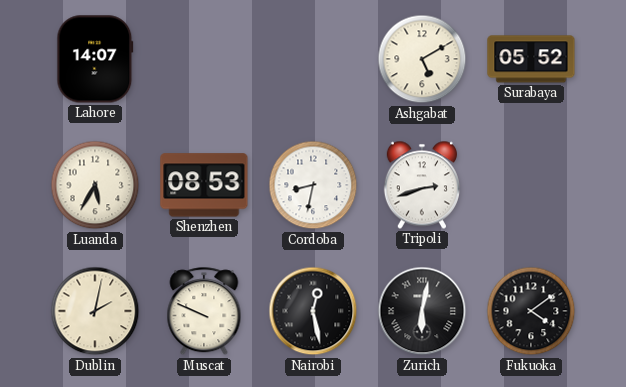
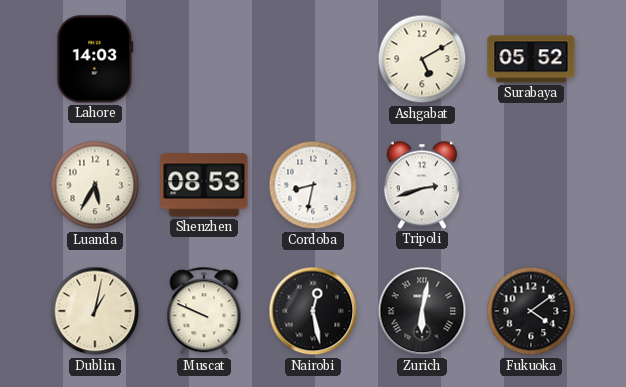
Lahore: 14:07 -> 14:03
Dublin: 2:02 -> 1:02
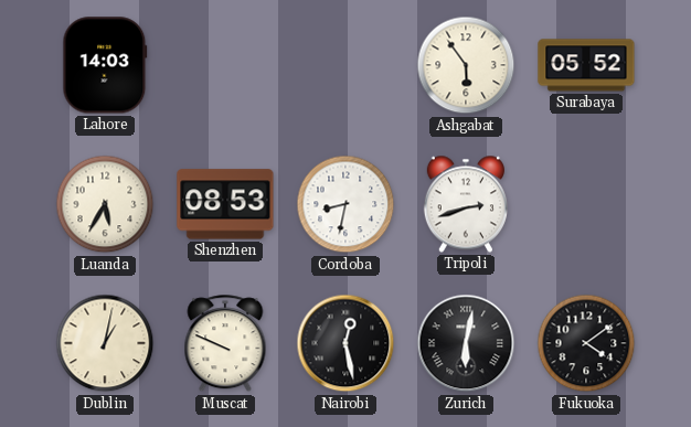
Ashgabat: 5:10 -> 5:54
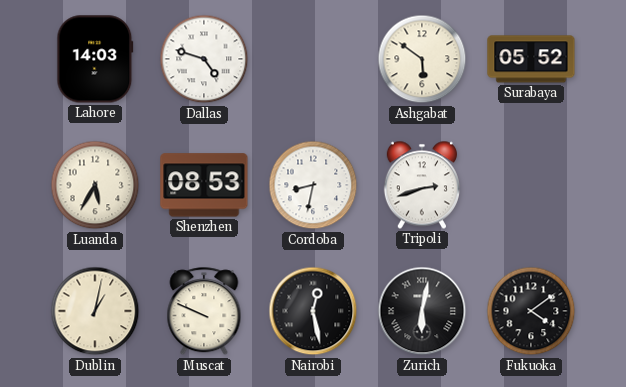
Dallas: none -> 4:48
Ashgabat: 5:54 -> 5:51
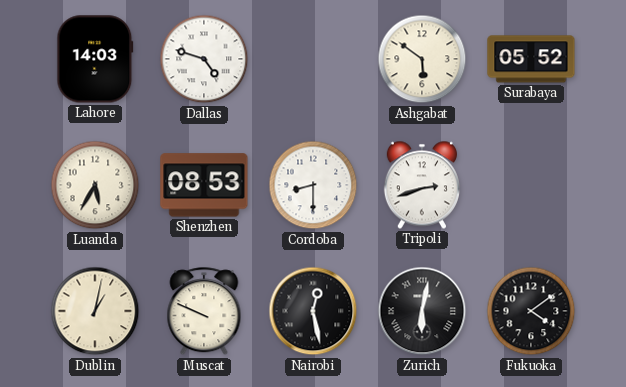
Cordoba: 8:32 -> 8:30
